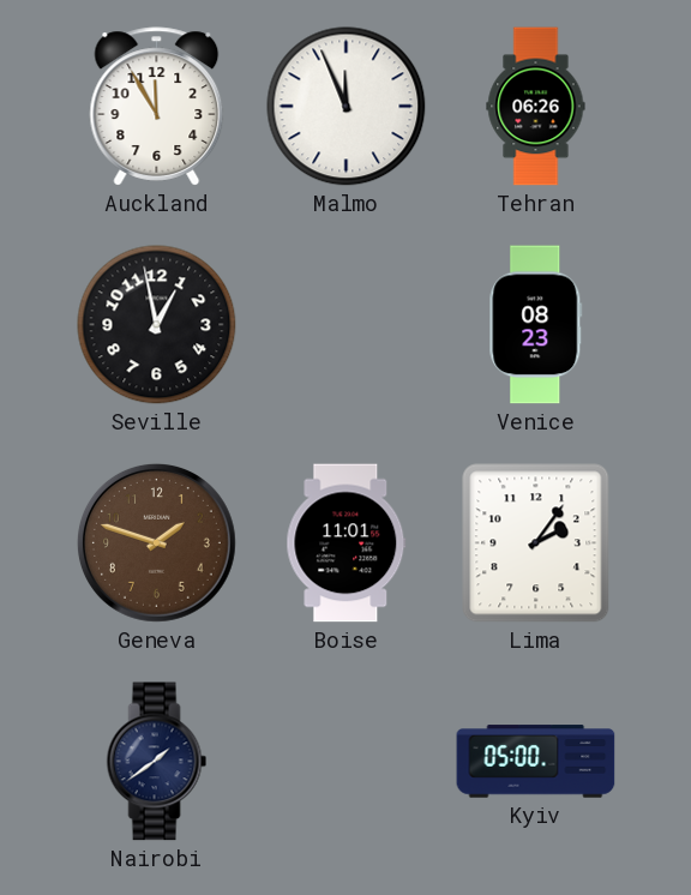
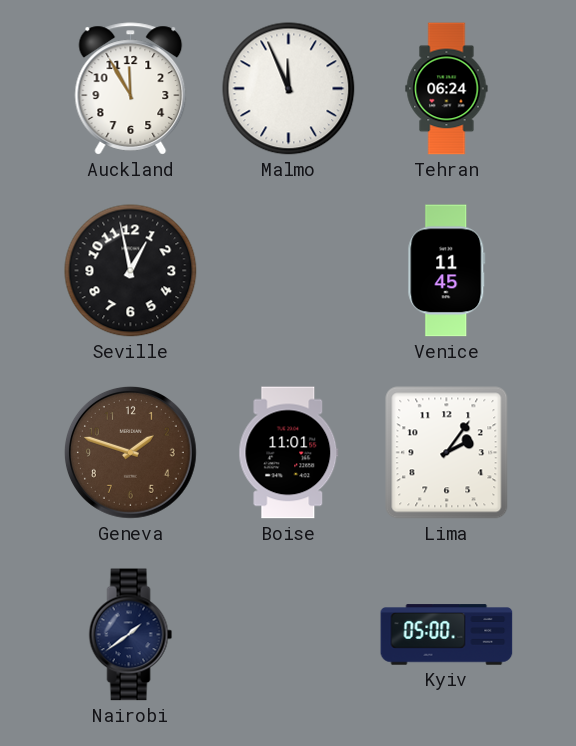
Tehran: 06:26 -> 06:24
Venice: 08:23 -> 11:45
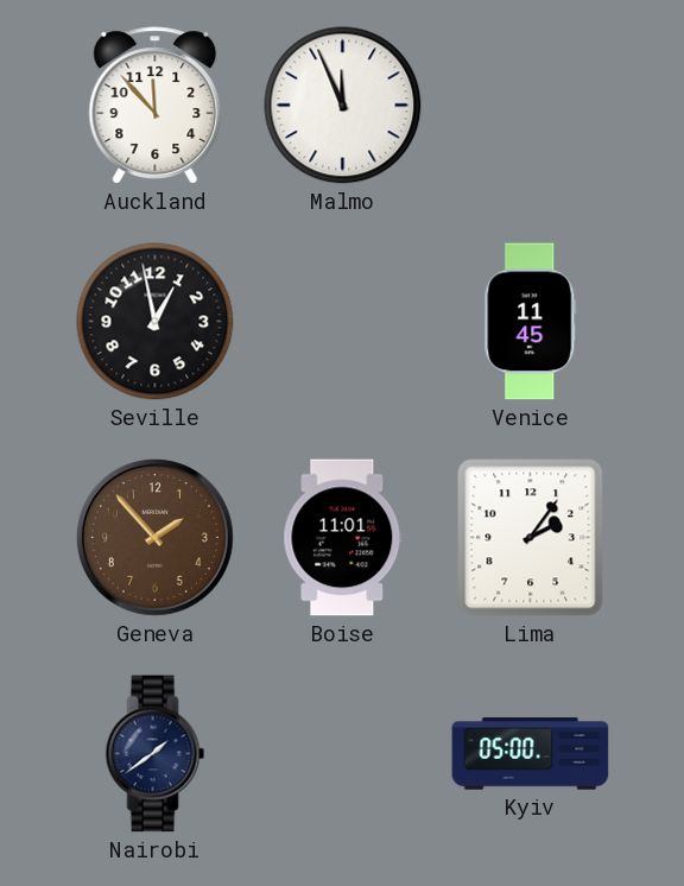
Auckland: 11:55 -> 11:53
Tehran: 06:24 -> none
Geneva: 1:48 -> 1:53
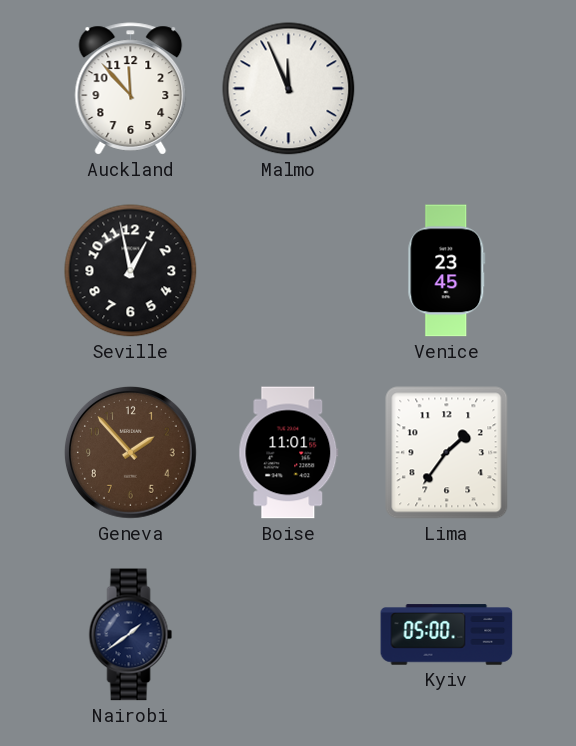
Venice: 11:45 -> 23:45
Lima: 2:06 -> 1:36
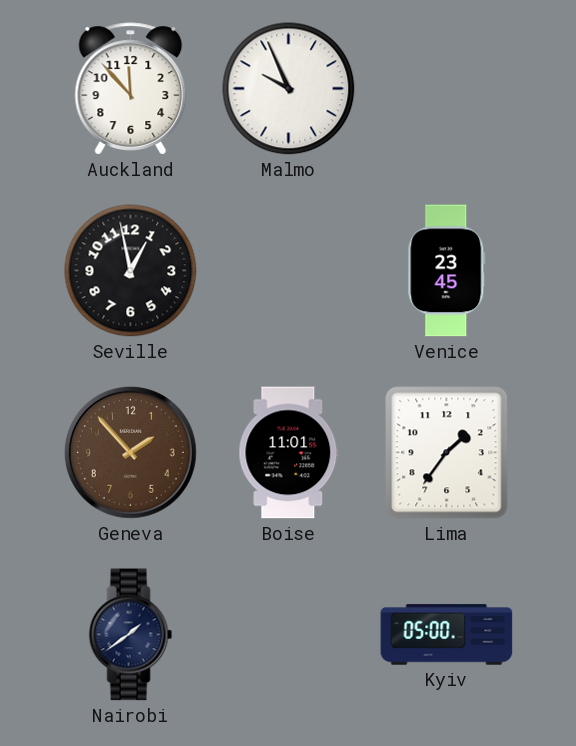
Malmo: 11:56 -> 9:56
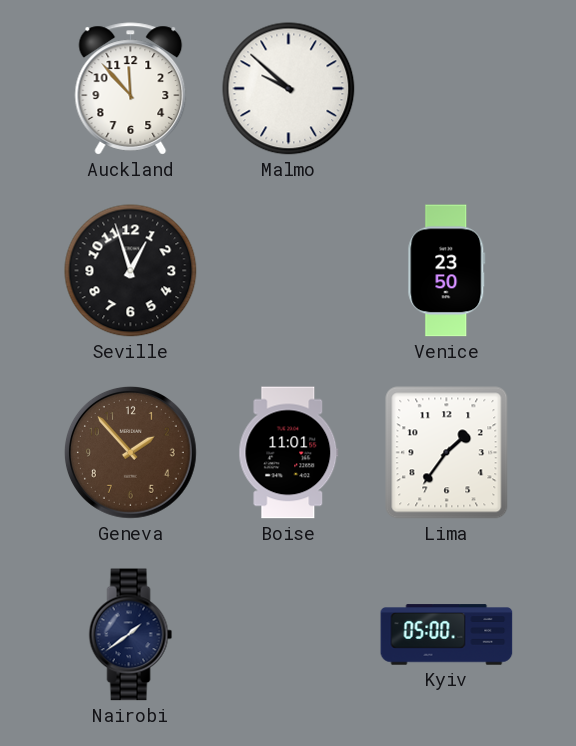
Malmo: 9:56 -> 9:52
Seville: 12:58 -> 12:57
Venice: 23:45 -> 23:50
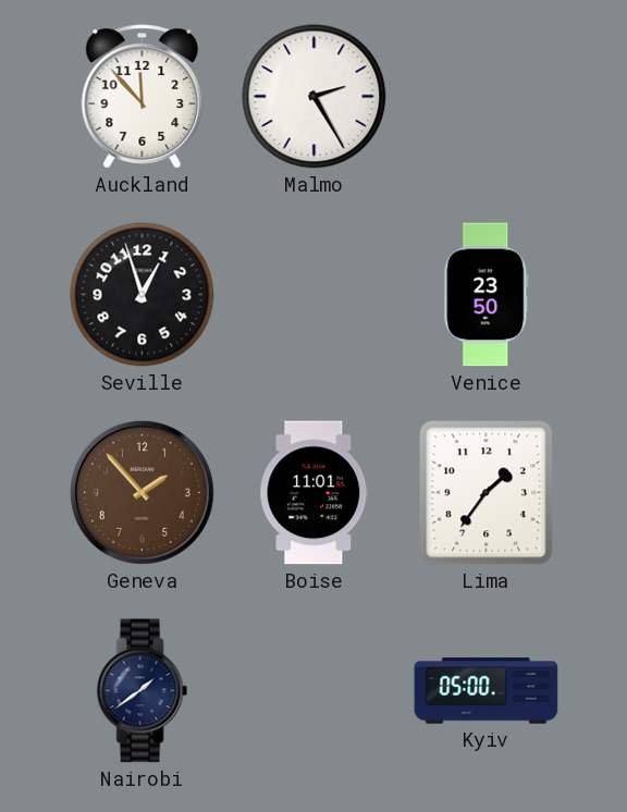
Malmo: 9:52 -> 2:25
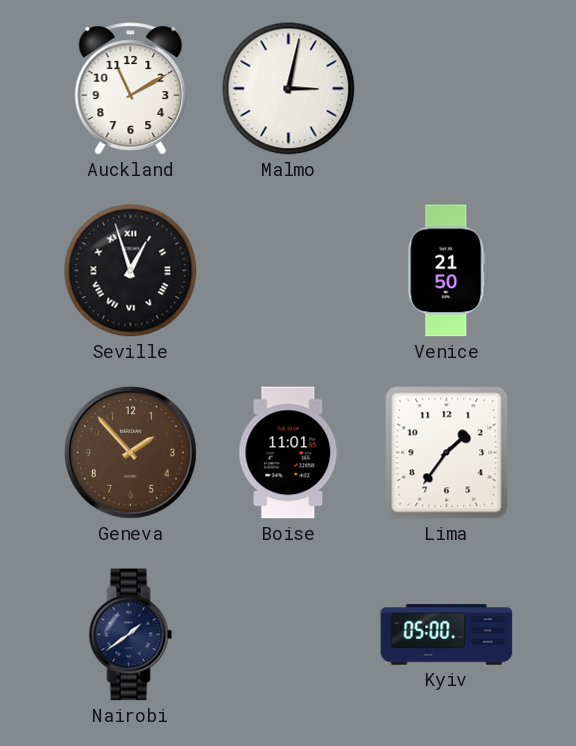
Auckland: 11:53 -> 11:10
Malmo: 2:25 -> 3:02
Seville numerals: Arabic -> Roman
Venice: 23:50 -> 21:50
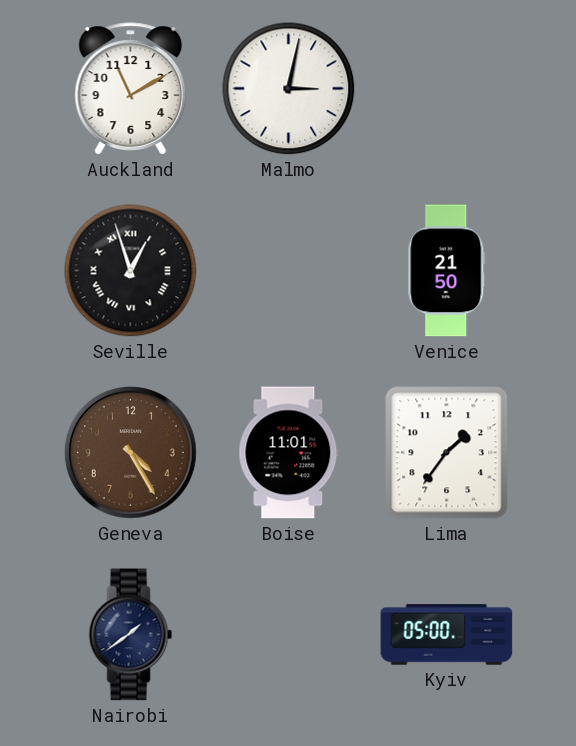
Geneva: 1:53 -> 4:25
